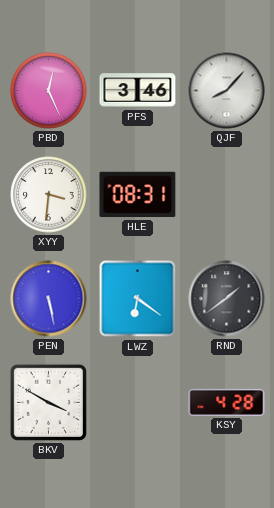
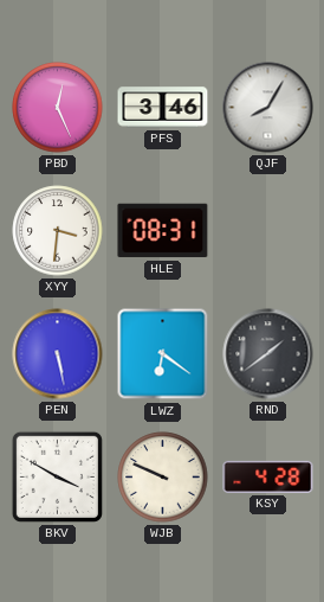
QJF: 8:07 -> 8:05
WJB: none -> 9:49
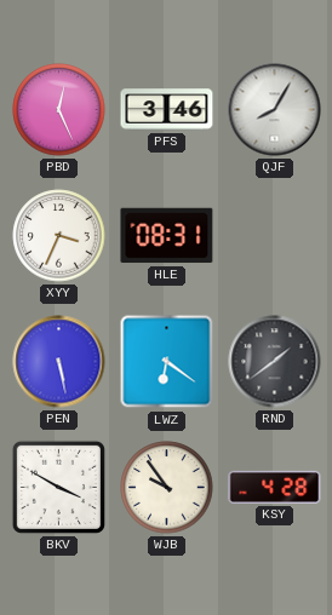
XYY: 3:31 -> 3:34
WJB: 9:49 -> 9:54
